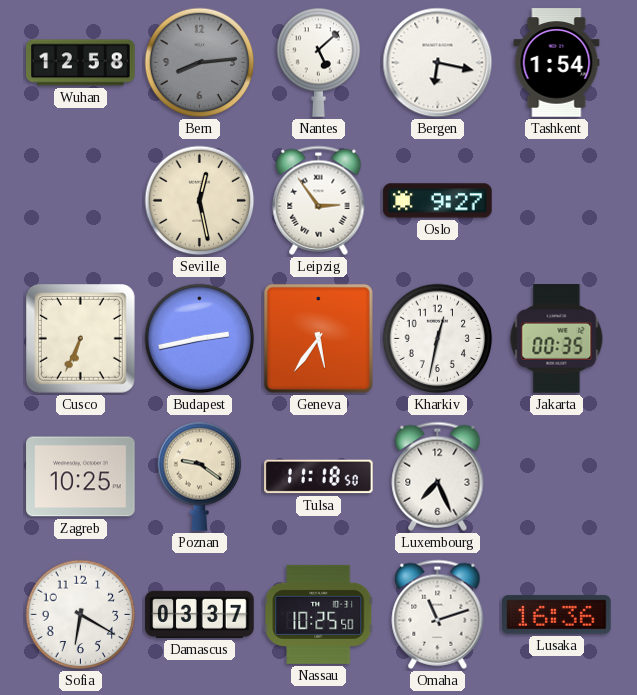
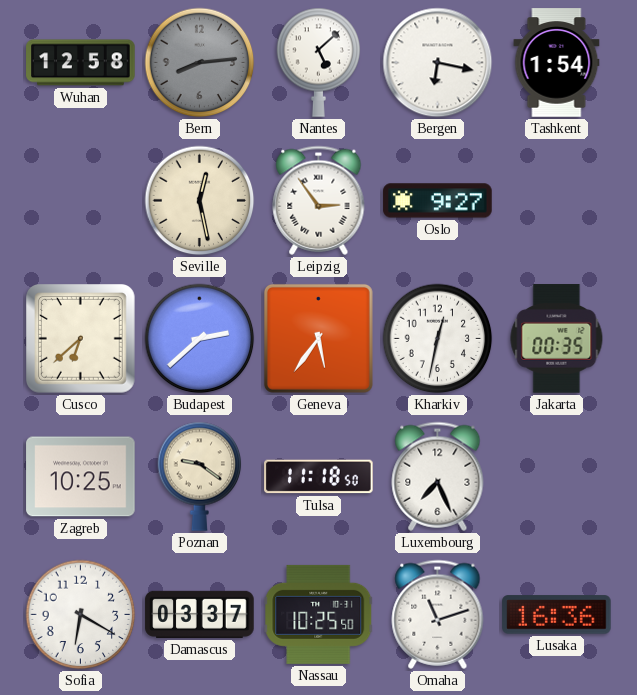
Cusco: 6:34 -> 6:38
Budapest: 2:43 -> 2:38
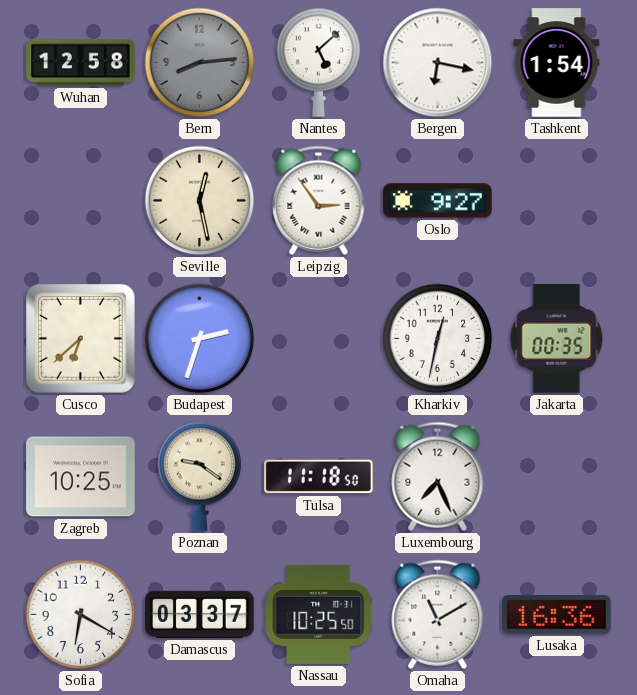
Budapest: 2:38 -> 2:33
Geneva: 5:36 -> none
Omaha: 11:12 -> 11:10
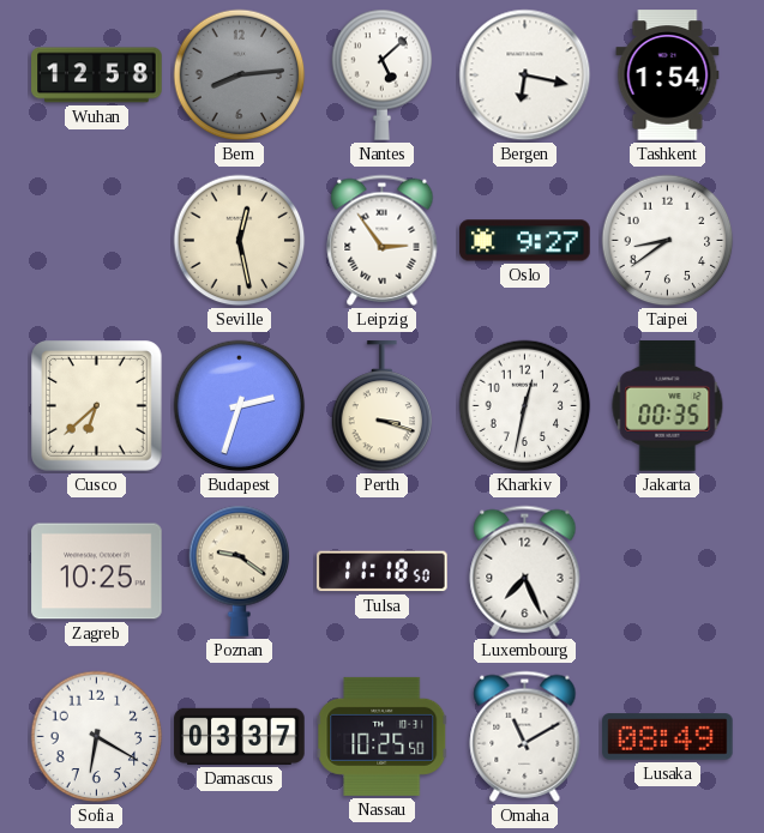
Taipei: none -> 8:39
Perth: none -> 3:18
Lusaka: 16:36 -> 08:49
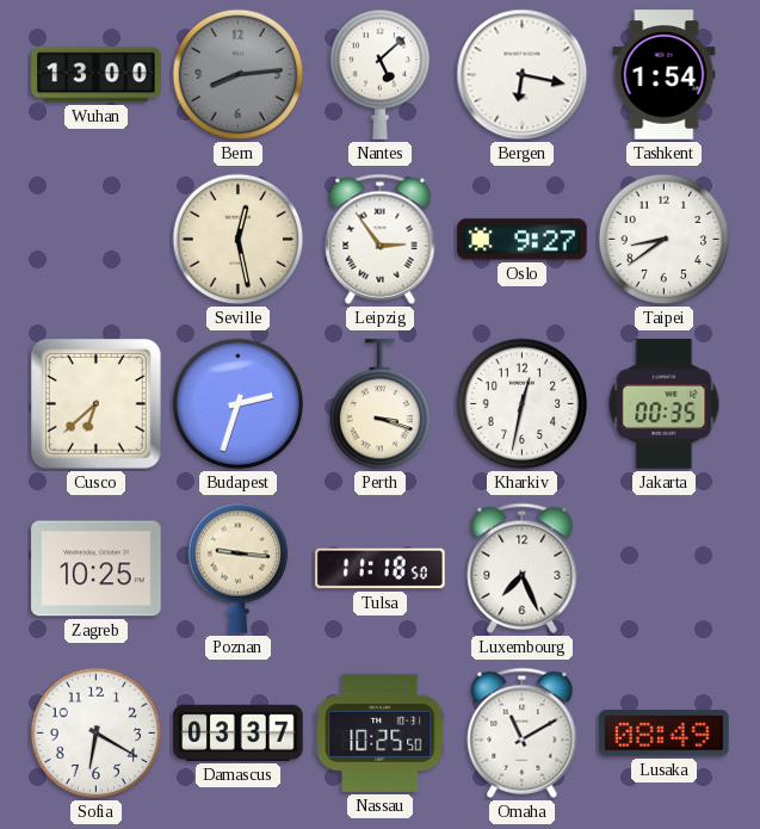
Wuhan: 12:58 -> 13:00
Poznan: 9:21 -> 9:16
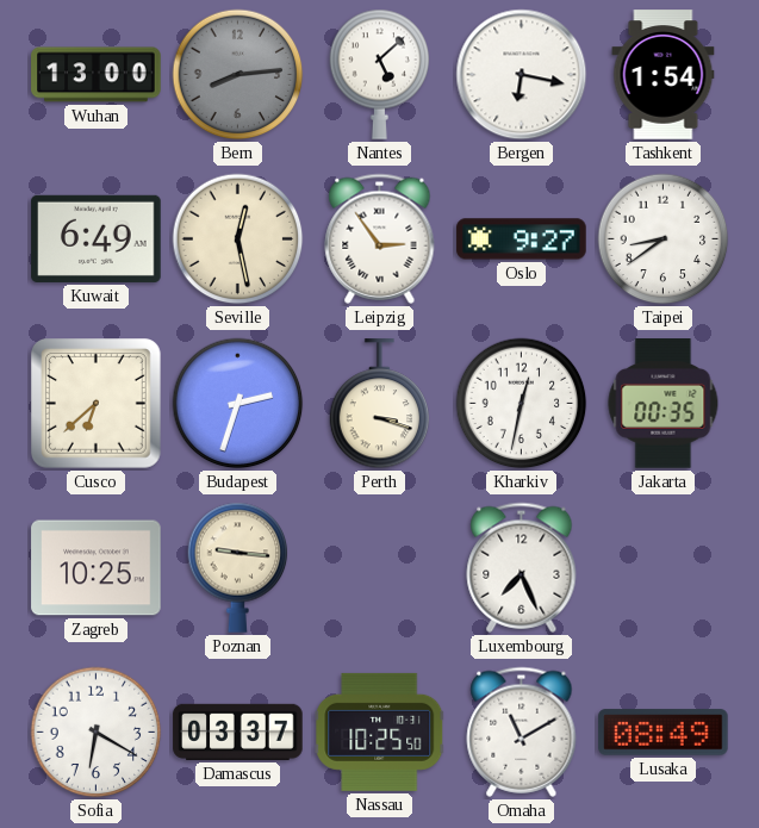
Kuwait: none -> 6:49
Tulsa: 11:18 -> none
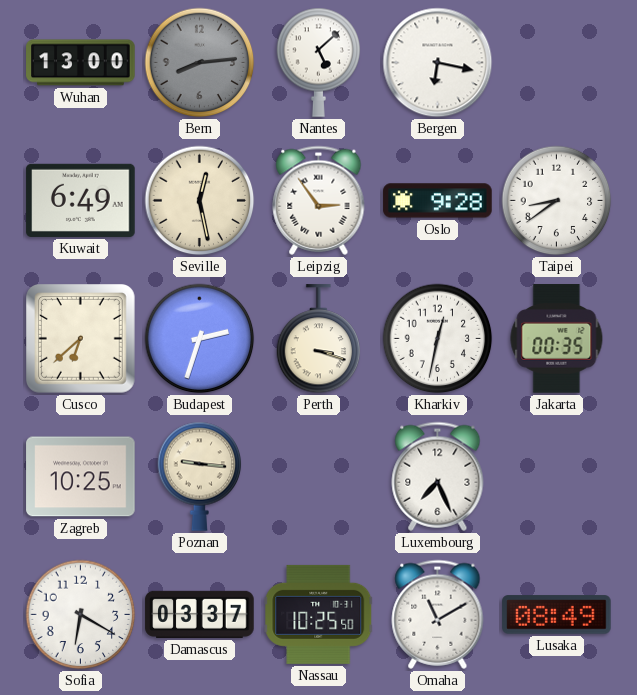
Tashkent: 1:54 -> none
Oslo: 9:27 -> 9:28
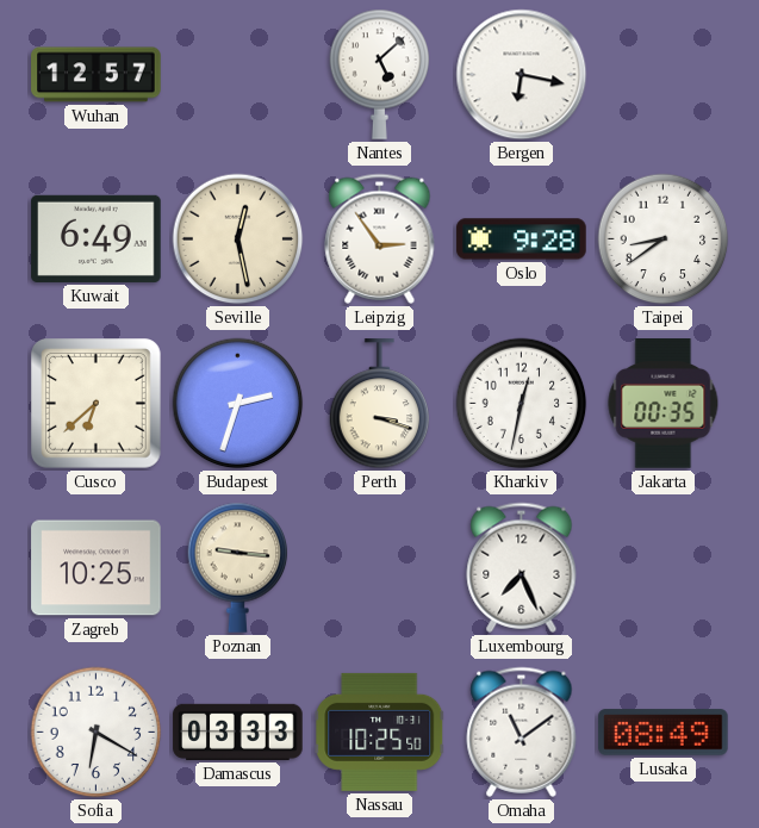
Wuhan: 13:00 -> 12:57
Bern: 8:14 -> none
Damascus: 03:37 -> 03:33
Omaha: 11:10 -> 11:09
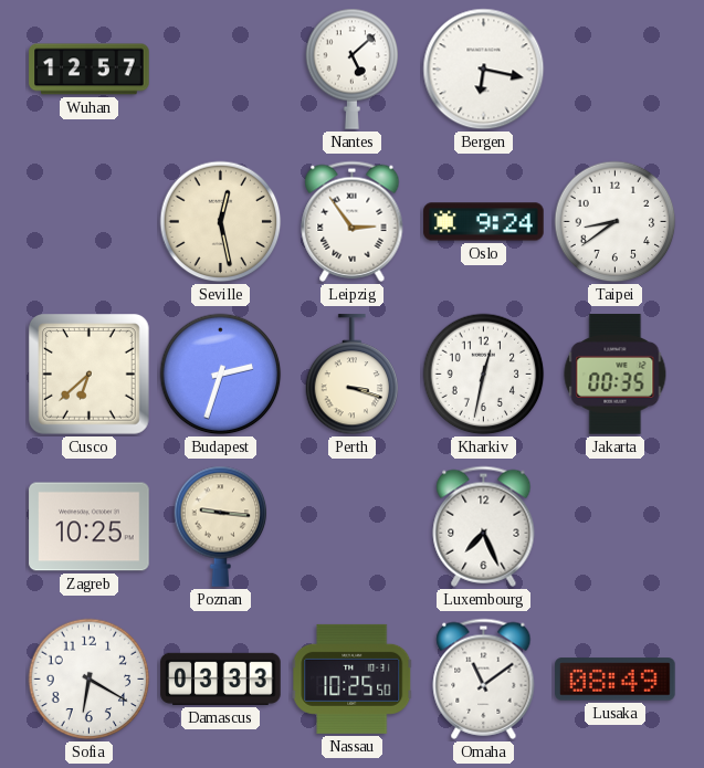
Kuwait: 6:49 -> none
Oslo: 9:28 -> 9:24
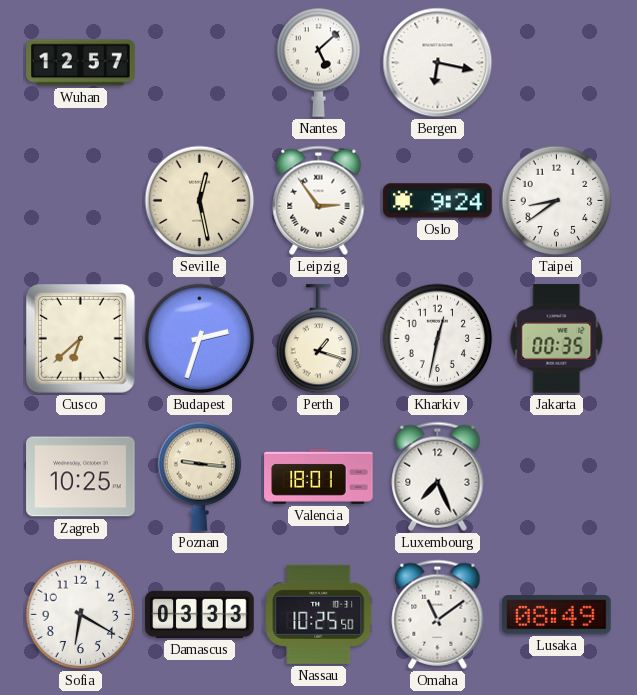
Perth: 3:18 -> 1:18
Valencia: none -> 18:01
